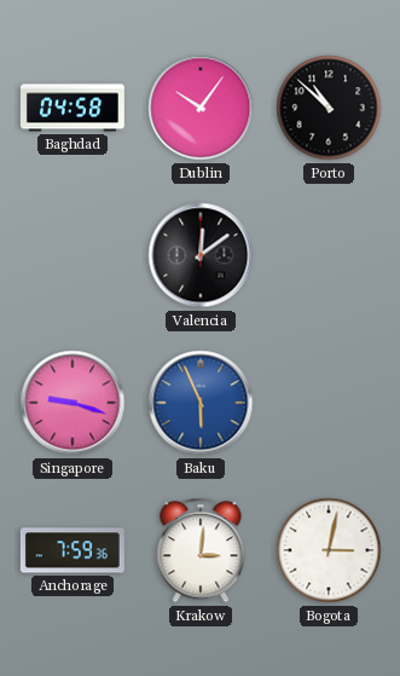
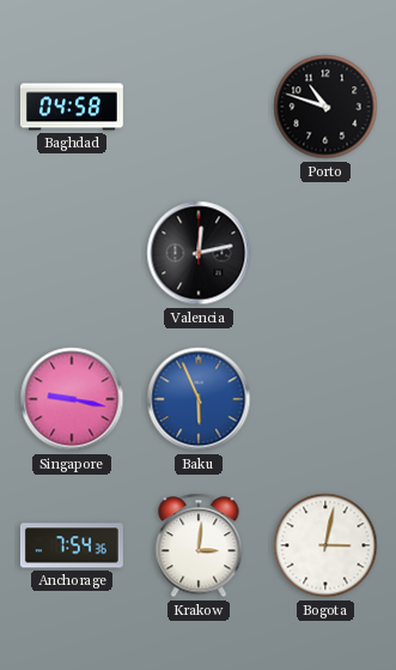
Dublin: 10:06 -> none
Porto: 10:52 -> 10:48
Valencia: 12:09 -> 12:13
Singapore: 9:18 -> 9:17
Anchorage: 7:59 -> 7:54
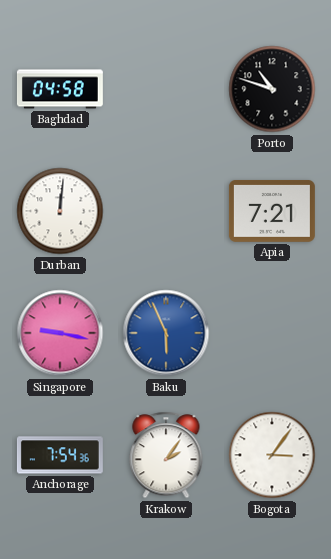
Durban: none -> 12:01
Valencia: 12:13 -> none
Apia: none -> 7:21
Krakow: 3:01 -> 2:06
Bogota: 3:02 -> 3:06
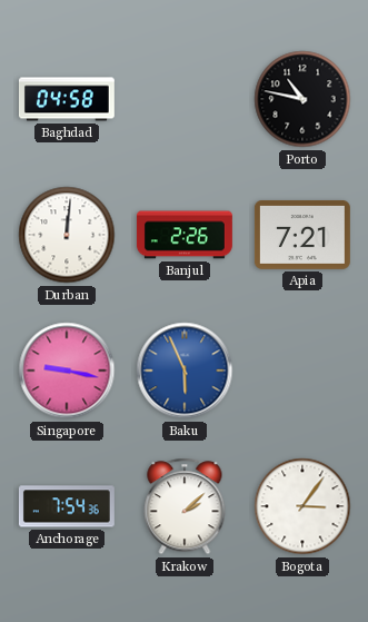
Porto: 10:48 -> 10:47
Banjul: none -> 2:26
Krakow: 2:06 -> 2:08
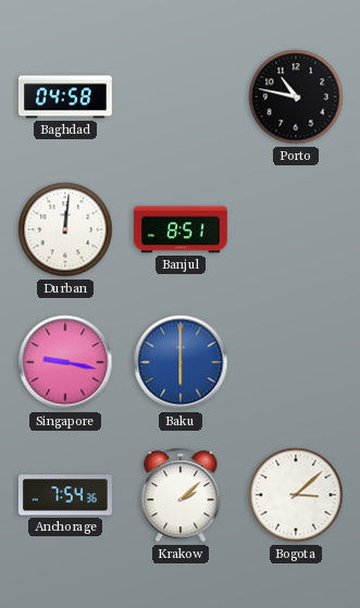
Banjul: 2:26 -> 8:51
Apia: 7:21 -> none
Baku: 5:56 -> 6:00
Bogota: 3:06 -> 3:08
